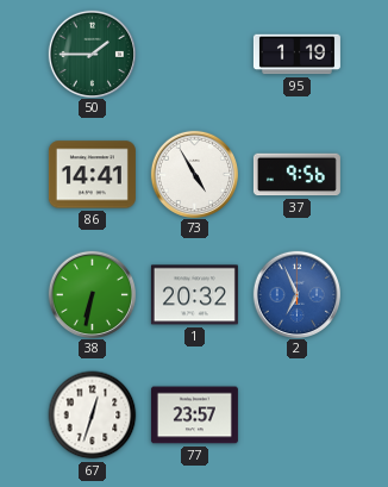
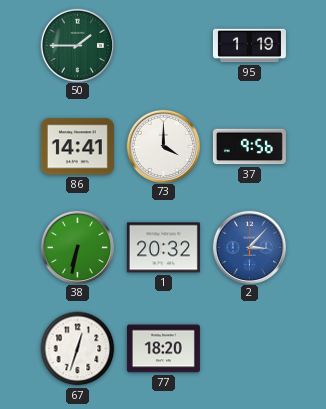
73: 4:55 -> 4:00
2: 6:56 -> 3:07
77: 23:57 -> 18:20
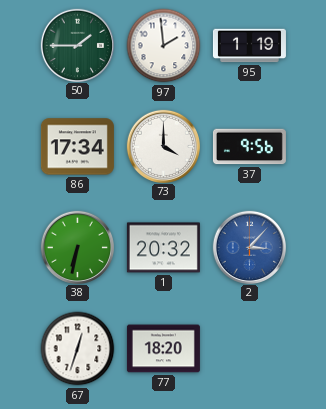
97: none -> 1:59
86: 14:41 -> 17:34
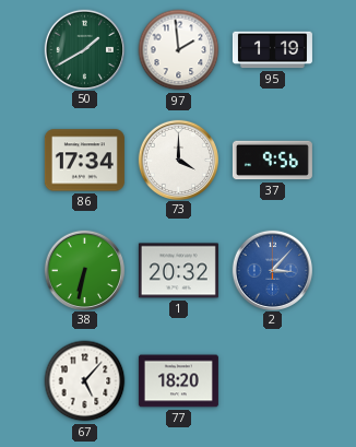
50: 1:45 -> 1:40
67: 12:33 -> 5:07
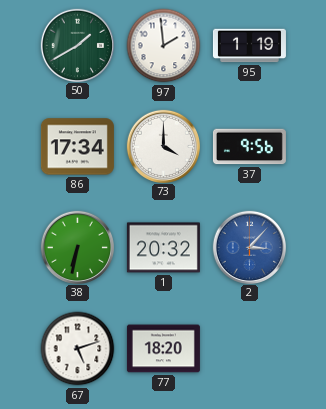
67: 5:07 -> 5:12
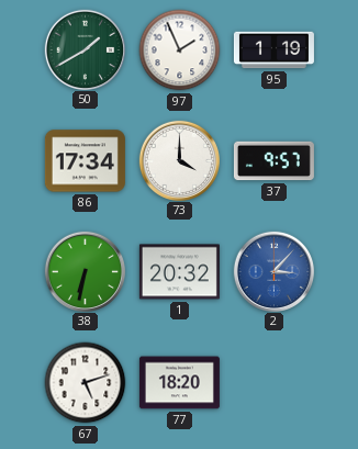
97: 1:59 -> 1:56
37: 9:56 -> 9:57
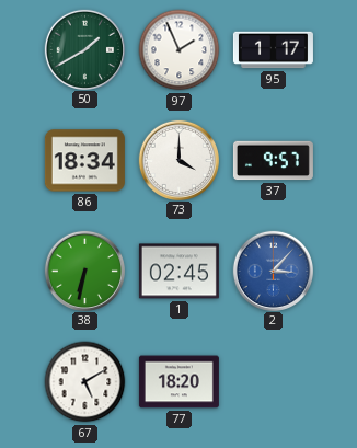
95: 1:19 -> 1:17
86: 17:34 -> 18:34
1: 20:32 -> 02:45
67: 5:12 -> 5:10
